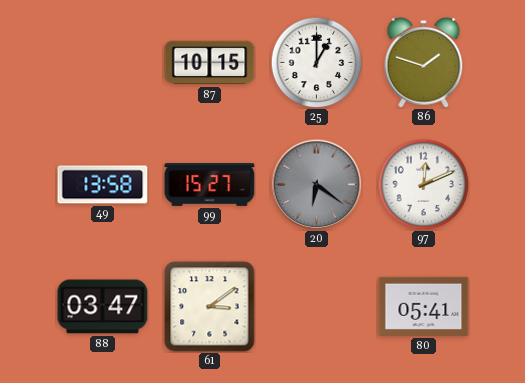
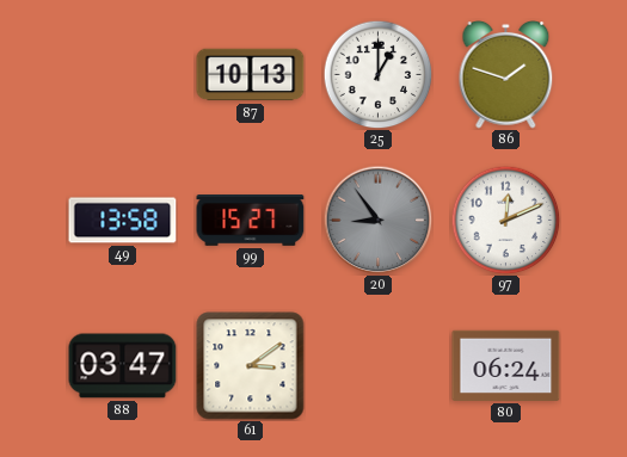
87: 10:15 -> 10:13
20: 6:21 -> 8:54
80: 05:41 -> 06:24
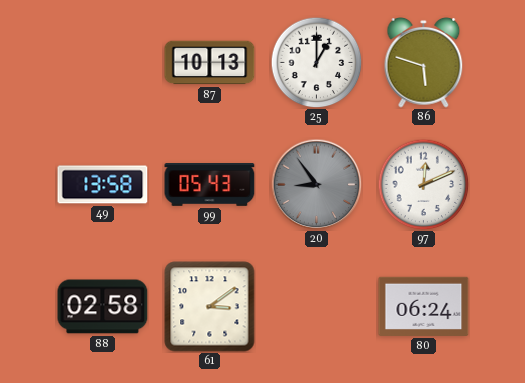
86: 1:48 -> 5:48
99: 15:27 -> 05:43
88: 03:47 -> 02:58
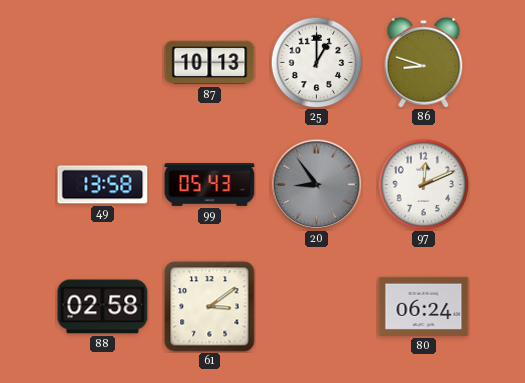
86: 5:48 -> 8:48
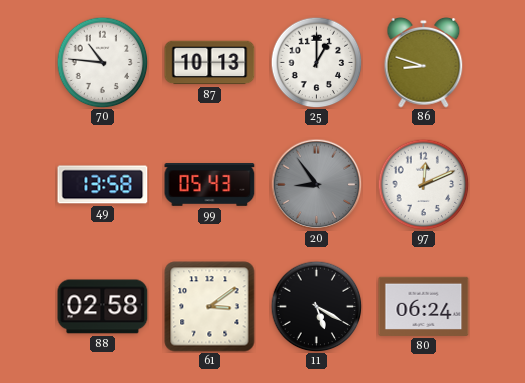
70: none -> 10:46
11: none -> 5:20
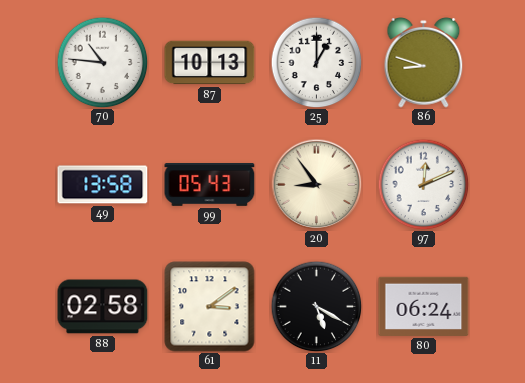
20 dial: grey -> cream
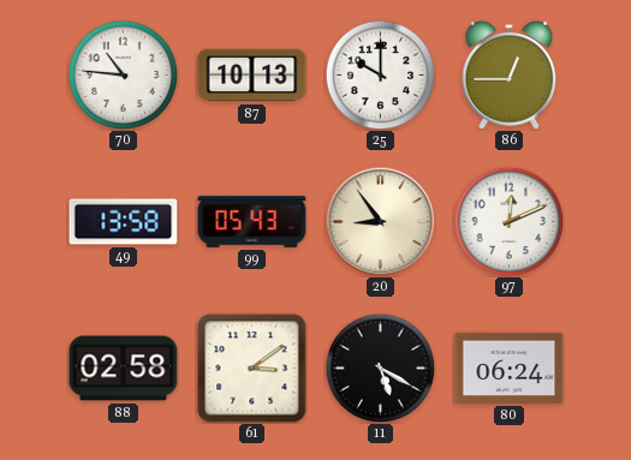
25: 1:00 -> 10:00
86: 8:48 -> 12:45
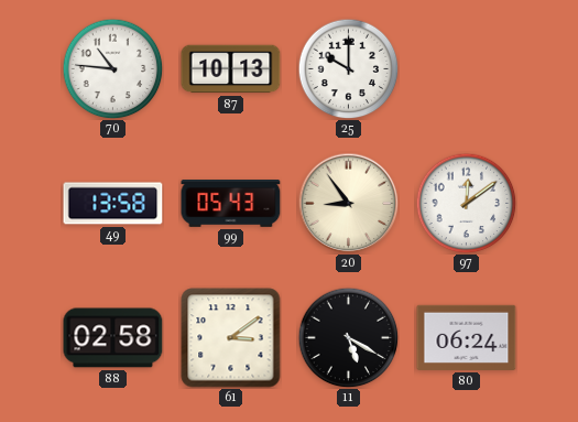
86: 12:45 -> none
97: 12:11 -> 12:09
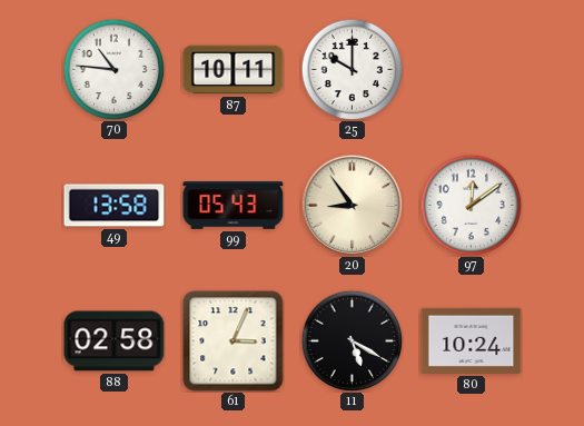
87: 10:13 -> 10:11
61: 3:09 -> 3:04
80: 06:24 -> 10:24
